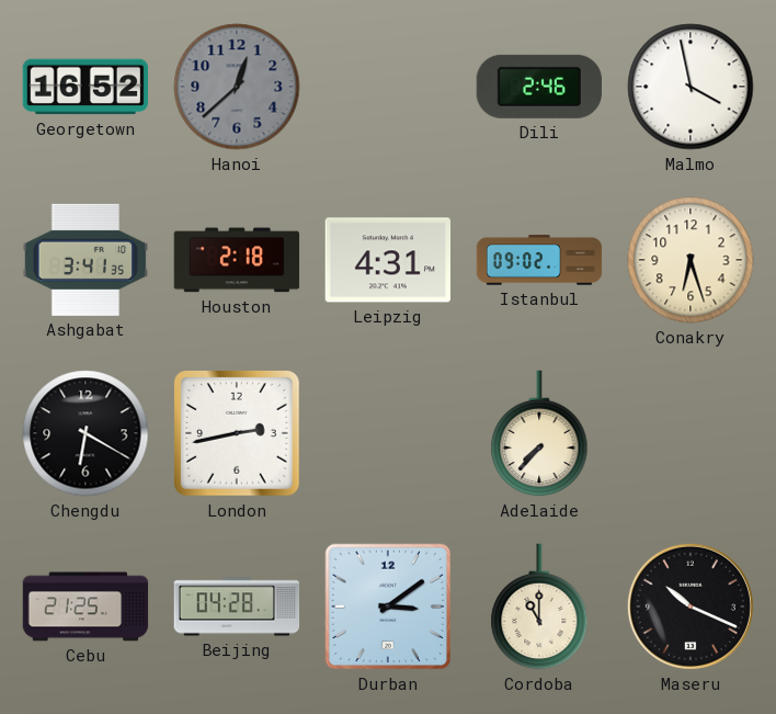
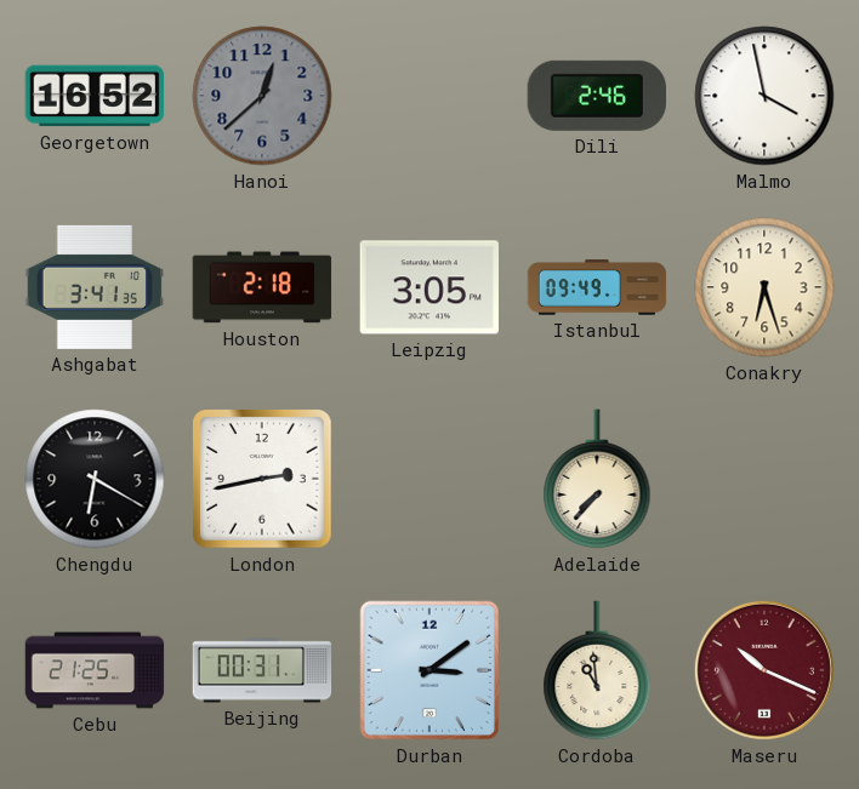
Leipzig: 4:31 -> 3:05
Istanbul: 09:02 -> 09:49
Beijing: 04:28 -> 00:31
Cordoba: 11:00 -> 10:59
Maseru dial: black -> burgundy
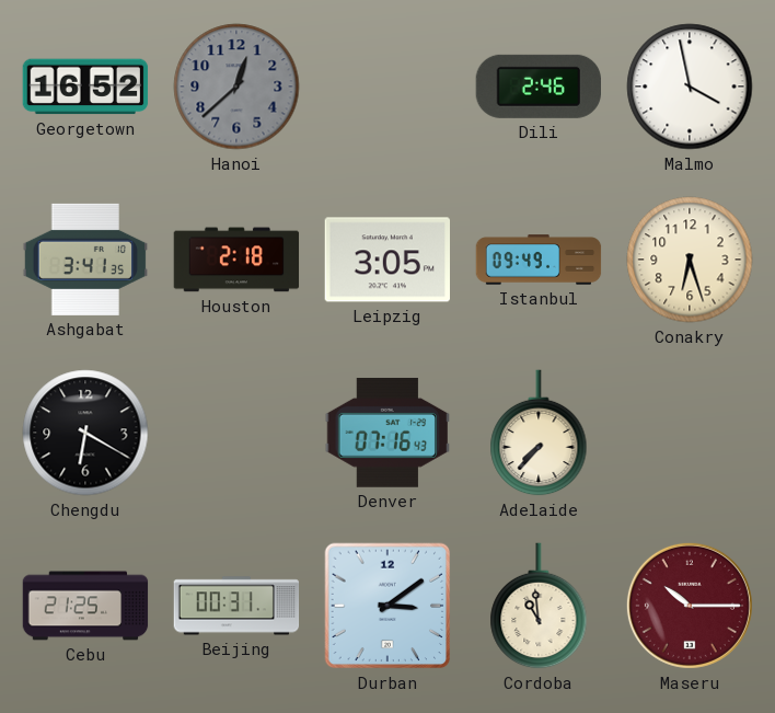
London: 2:43 -> none
Denver: none -> 07:16
Maseru: 10:19 -> 10:15
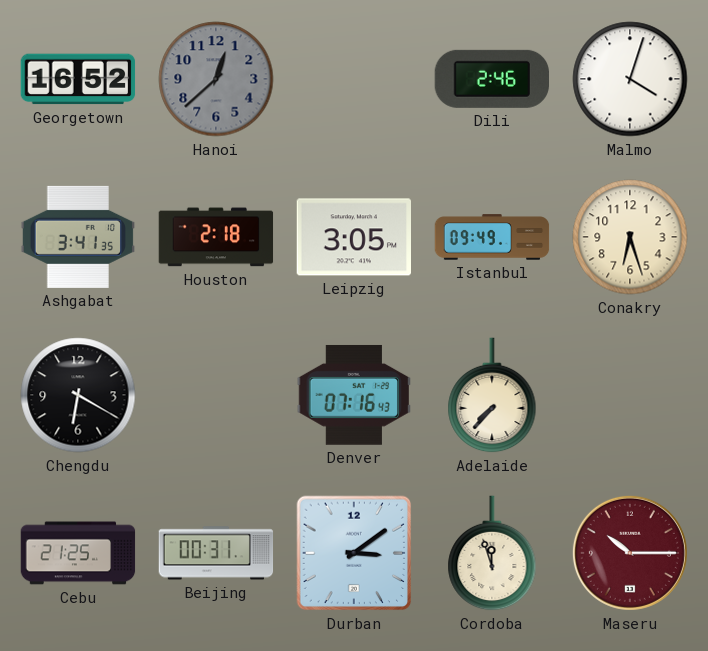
Malmo: 3:58 -> 4:03
Cordoba: 10:59 -> 11:57
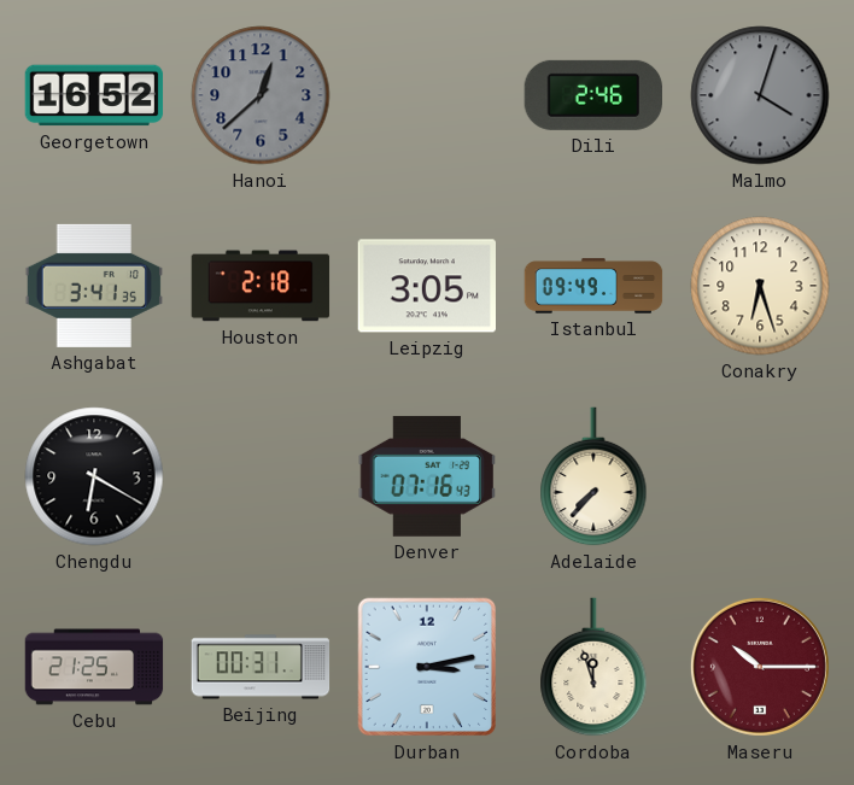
Malmo dial: white -> grey
Durban: 3:09 -> 3:13
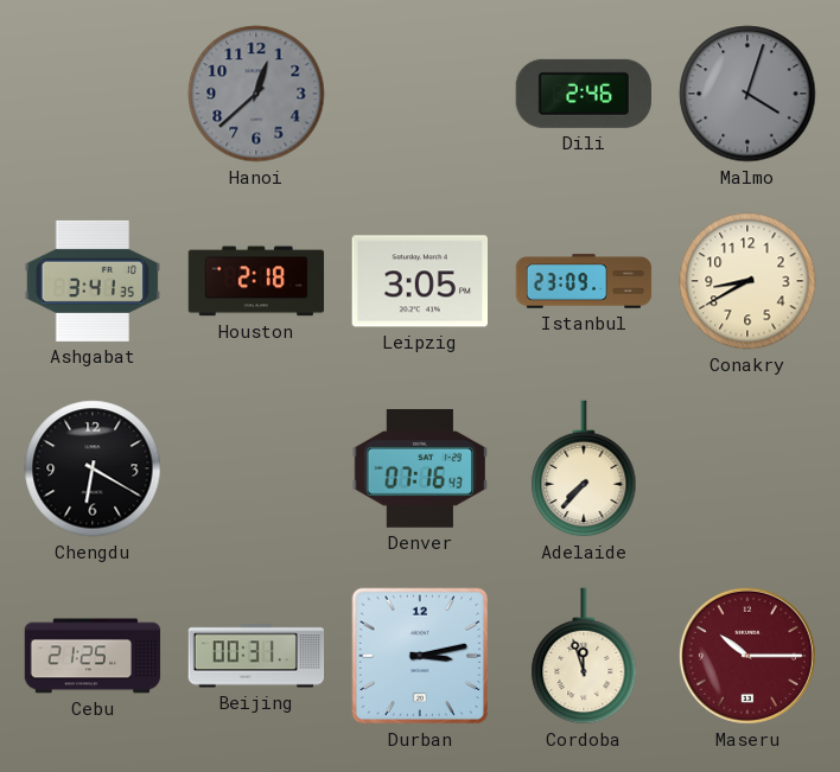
Georgetown: 16:52 -> none
Istanbul: 09:49 -> 23:09
Conakry: 6:27 -> 8:40
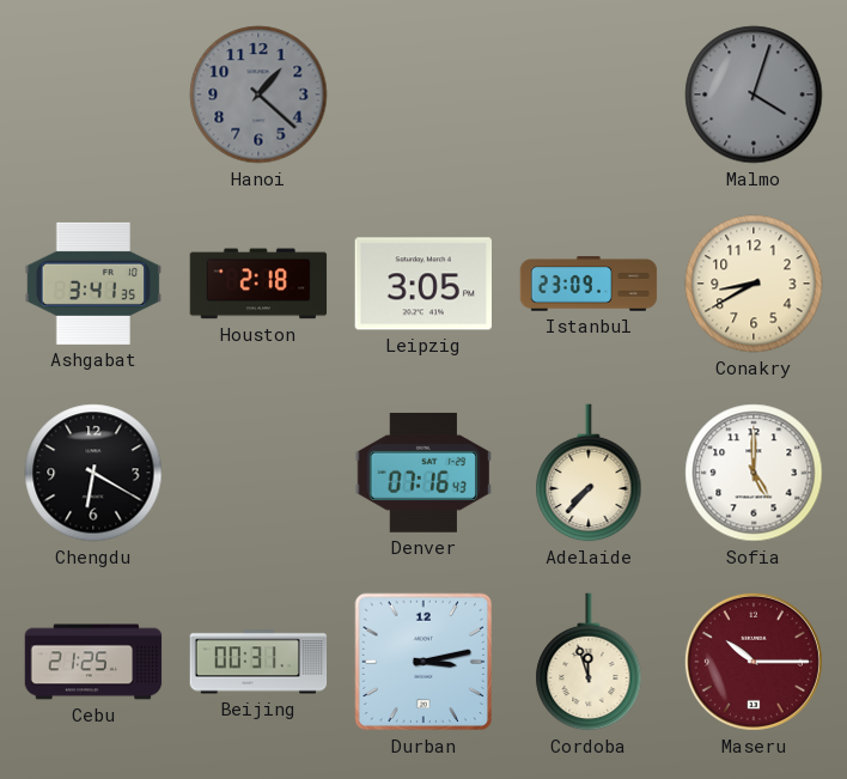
Hanoi: 12:38 -> 1:22
Dili: 2:46 -> none
Sofia: none -> 5:00
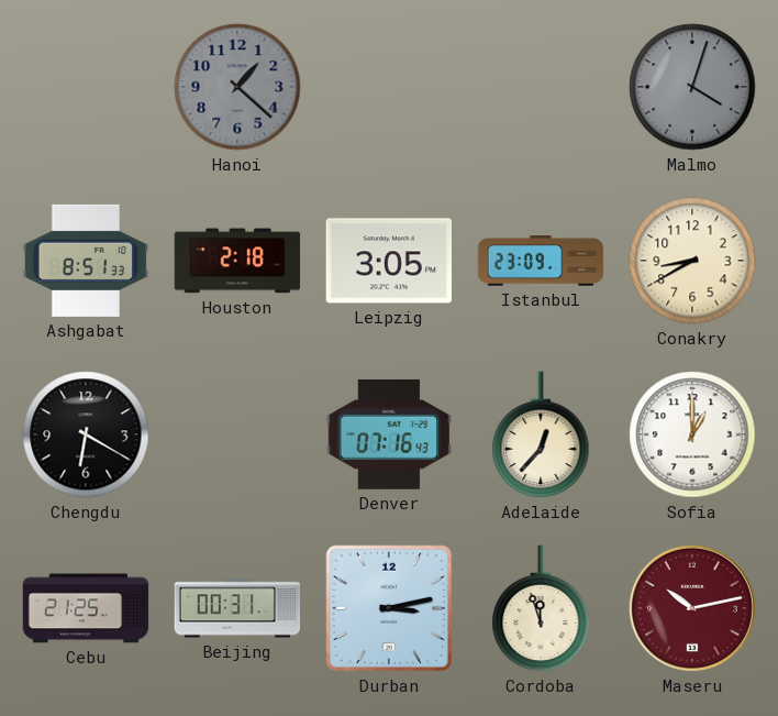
Ashgabat: 3:41 -> 8:51
Adelaide: 7:37 -> 12:37
Sofia: 5:00 -> 1:00
Maseru: 10:15 -> 10:13
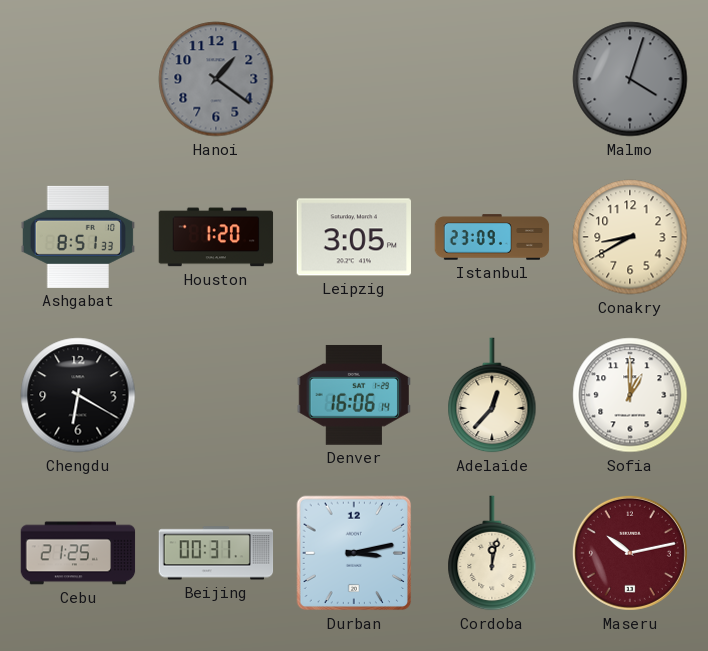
Hanoi: 1:22 -> 1:21
Houston: 2:18 -> 1:20
Denver: 07:16 -> 16:06
Cordoba: 11:57 -> 12:02
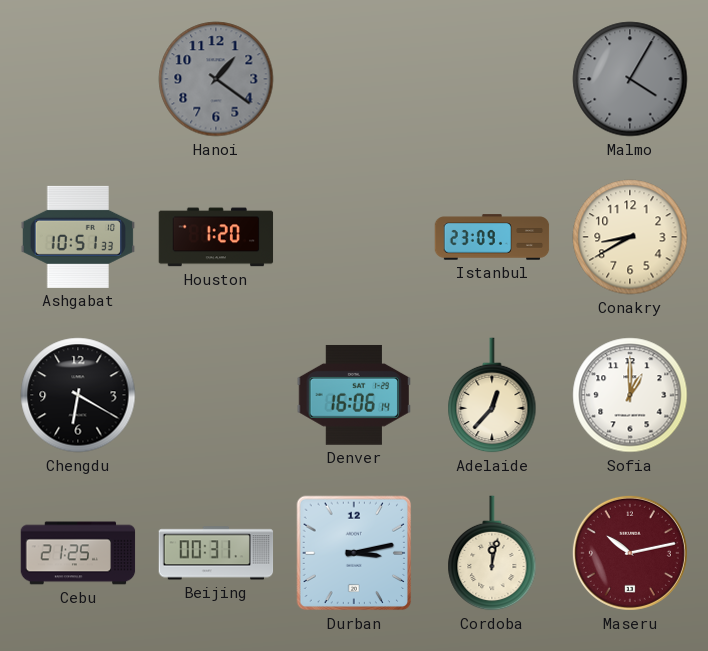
Malmo: 4:03 -> 4:05
Ashgabat: 8:51 -> 10:51
Leipzig: 3:05 -> none
